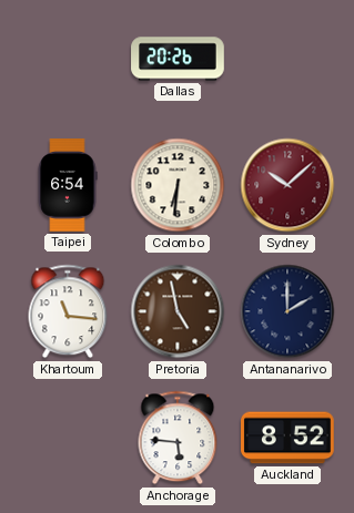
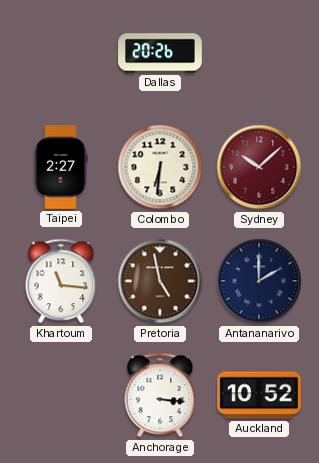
Taipei: 6:54 -> 2:27
Anchorage: 5:46 -> 3:16
Auckland: 8:52 -> 10:52
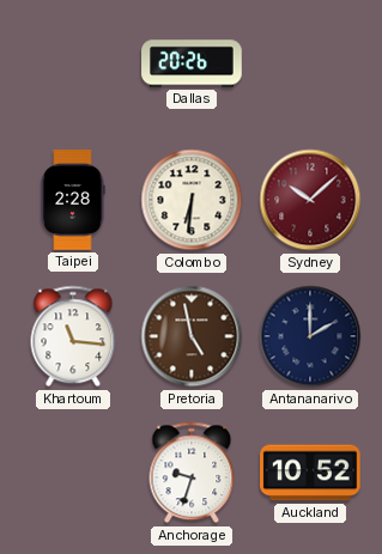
Taipei: 2:27 -> 2:28
Anchorage: 3:16 -> 9:33
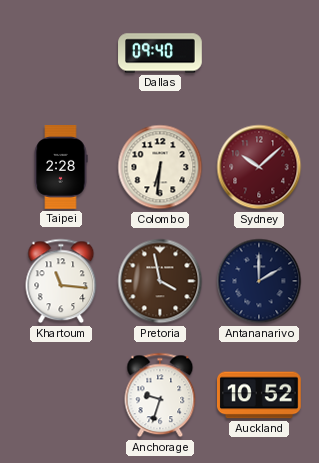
Dallas: 20:26 -> 09:40
Pretoria: 4:58 -> 3:58
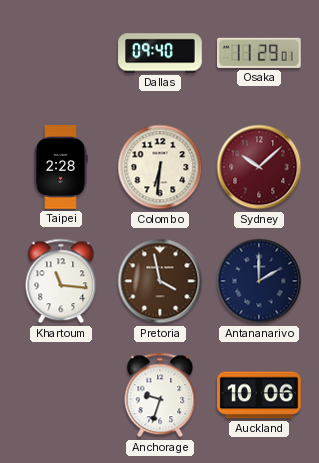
Osaka: none -> 11:29
Auckland: 10:52 -> 10:06
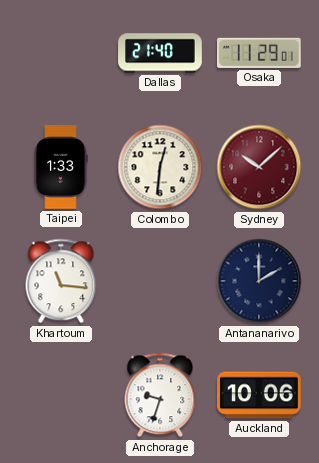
Dallas: 09:40 -> 21:40
Taipei: 2:28 -> 1:33
Colombo: 6:31 -> 12:31
Pretoria: 3:58 -> none
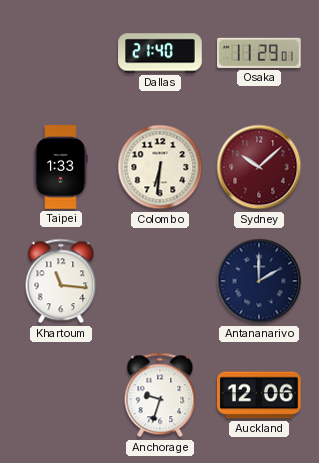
Colombo: 12:31 -> 6:31
Auckland: 10:06 -> 12:06
